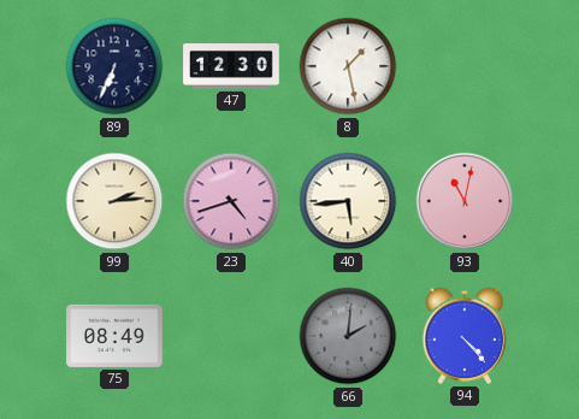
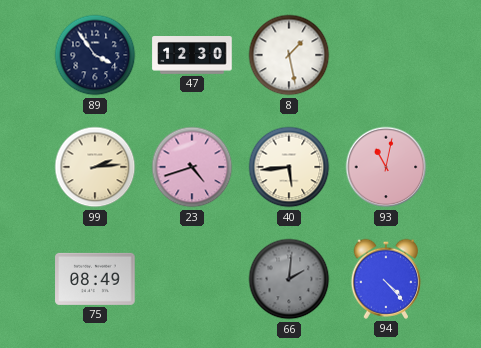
89: 6:34 -> 3:54
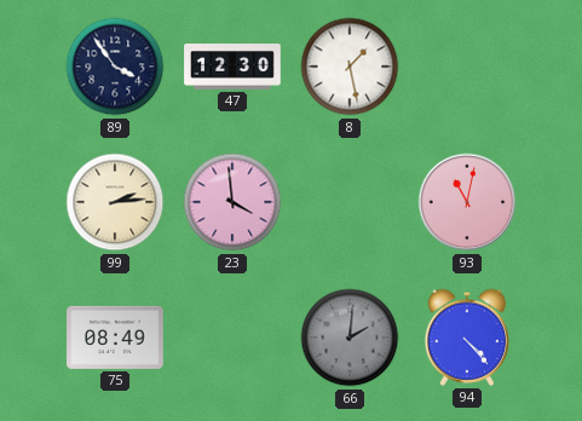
23: 4:42 -> 3:59
40: 5:44 -> none
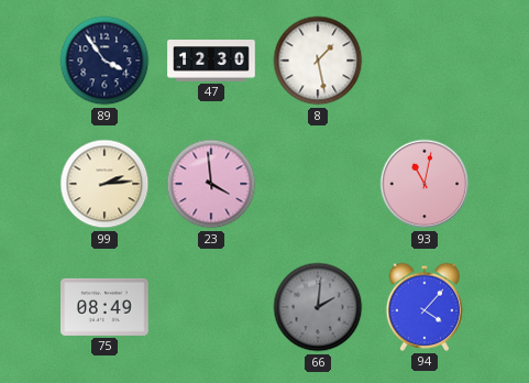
94: 4:23 -> 4:07
